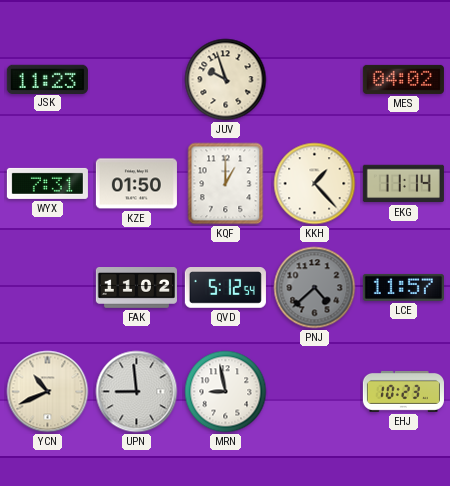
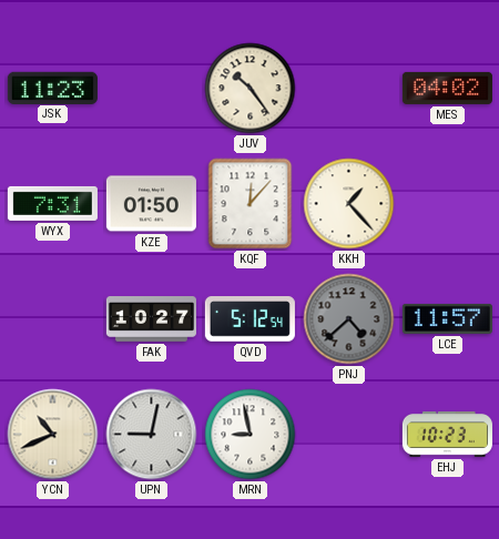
JUV: 9:57 -> 10:24
KQF: 1:00 -> 12:07
EKG: 11:14 -> none
FAK: 11:02 -> 10:27
UPN: 8:59 -> 9:02
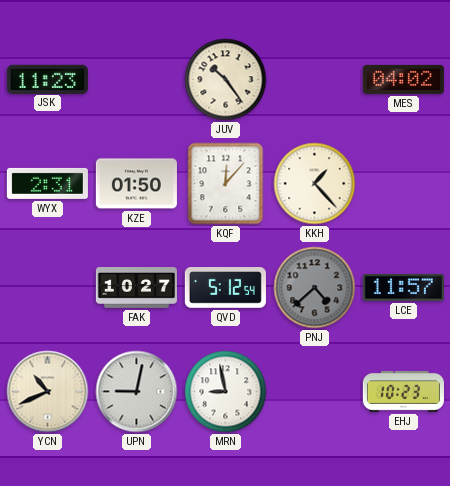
WYX: 7:31 -> 2:31
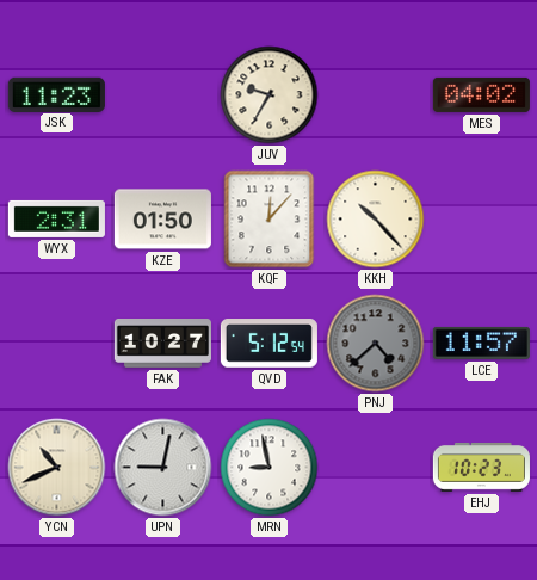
JUV: 10:24 -> 9:35
KKH: 1:23 -> 10:23
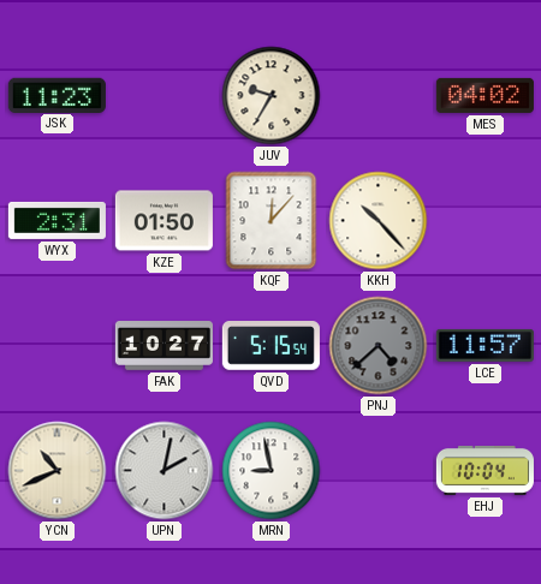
QVD: 5:12 -> 5:15
UPN: 9:02 -> 2:02
EHJ: 10:23 -> 10:04
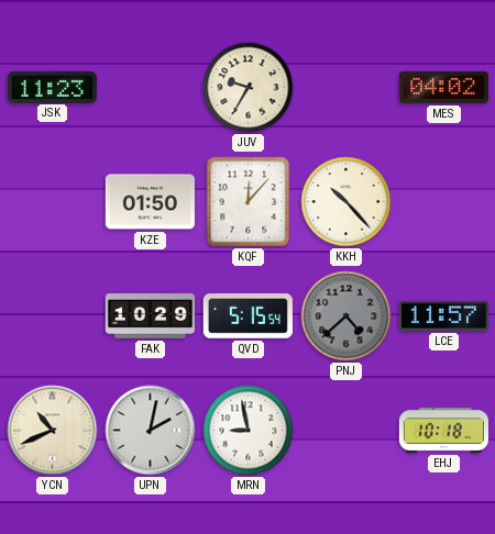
WYX: 2:31 -> none
FAK: 10:27 -> 10:29
EHJ: 10:04 -> 10:18
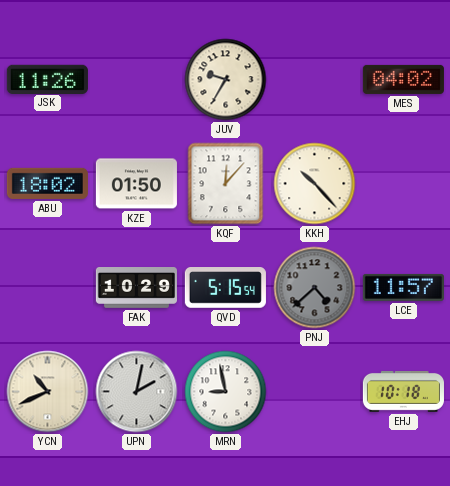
JSK: 11:23 -> 11:26
ABU: none -> 18:02
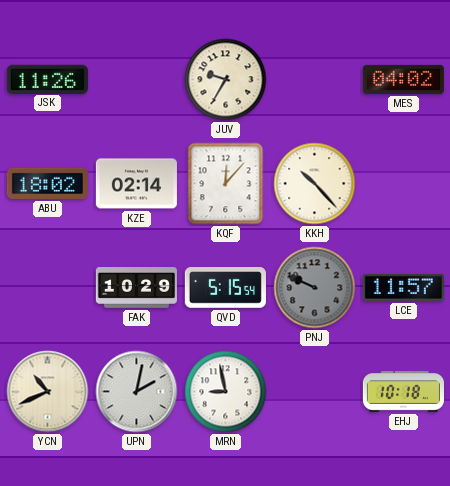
KZE: 01:50 -> 02:14
PNJ: 4:38 -> 9:49
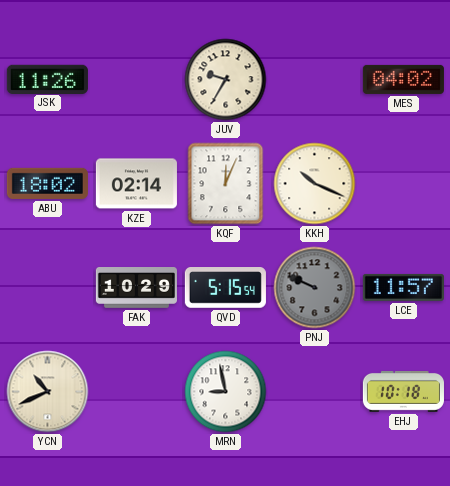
KQF: 12:07 -> 12:04
KKH: 10:23 -> 10:19
UPN: 2:02 -> none
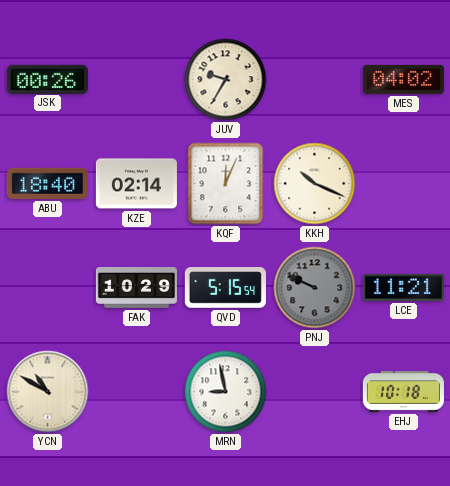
JSK: 11:26 -> 00:26
ABU: 18:02 -> 18:40
LCE: 11:57 -> 11:21
YCN: 10:41 -> 10:50
